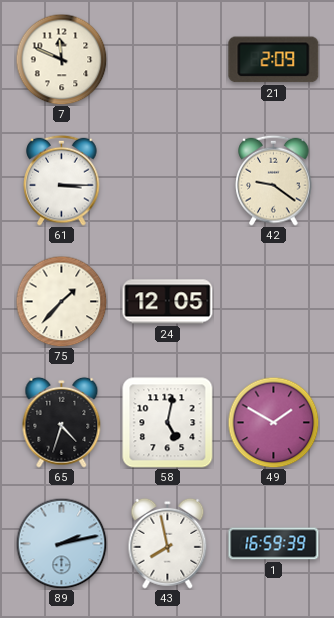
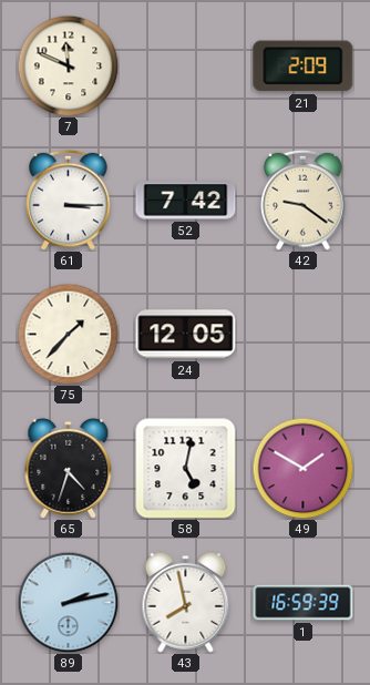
52: none -> 7:42
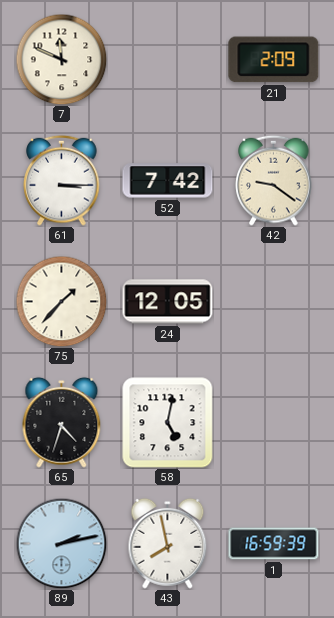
49: 1:50 -> none
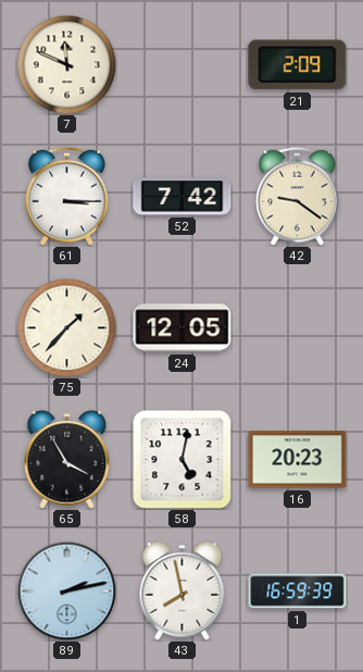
65: 4:33 -> 3:55
16: none -> 20:23
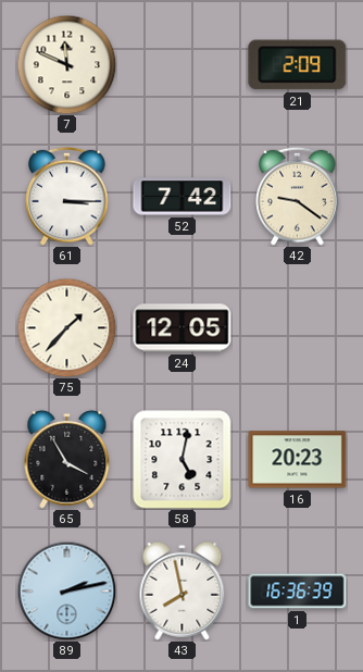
1: 16:59 -> 16:36
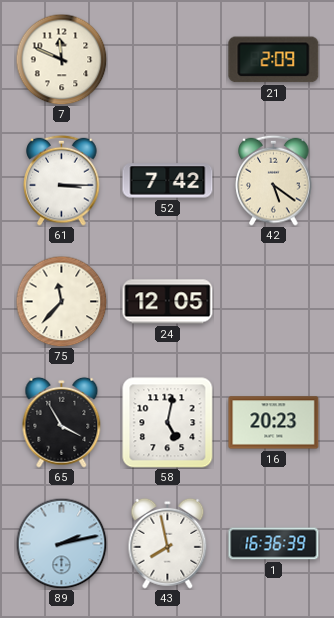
42: 9:21 -> 5:21
75: 1:37 -> 11:37
